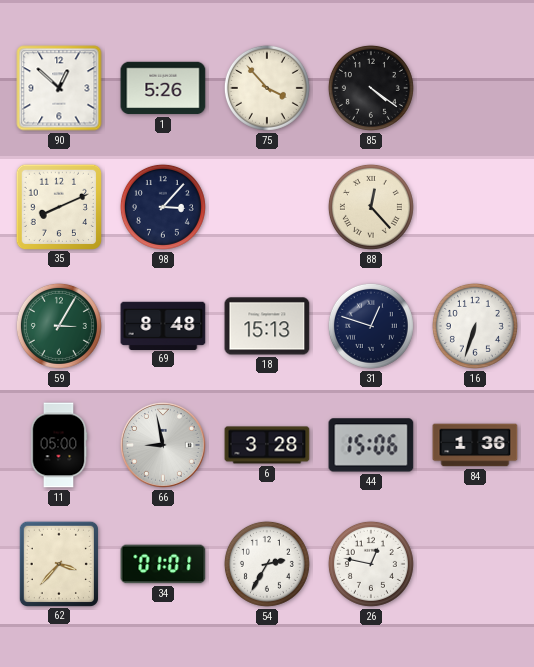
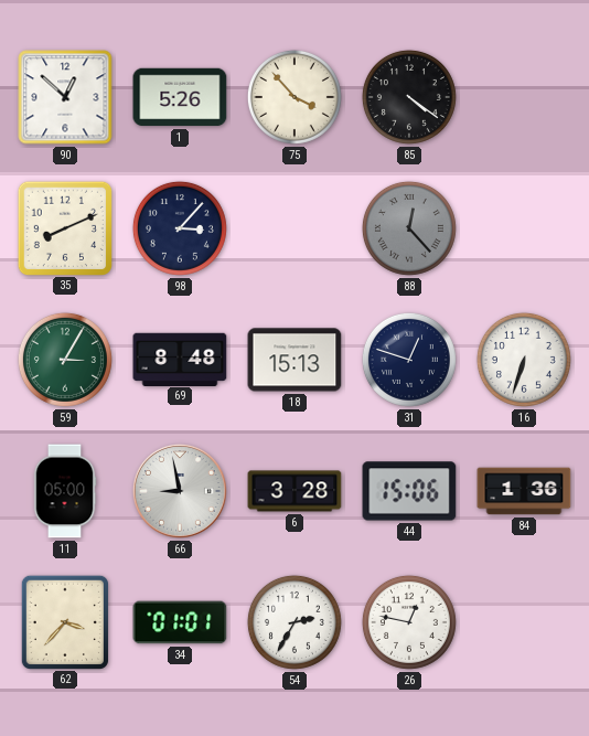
88 dial: cream -> grey
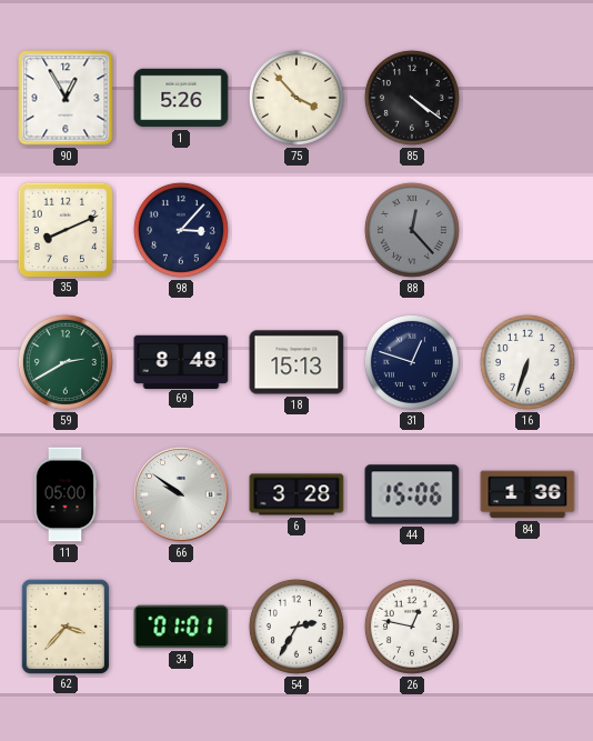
90: 12:52 -> 12:55
59: 3:05 -> 2:40
66: 8:58 -> 9:51
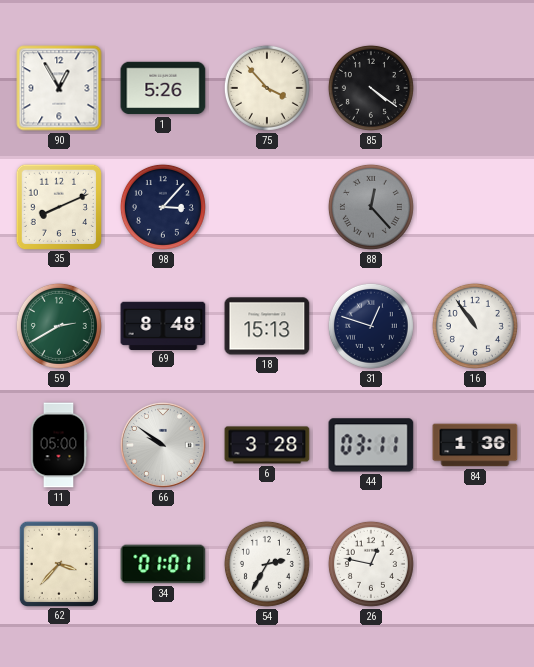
16: 6:33 -> 10:54
44: 15:06 -> 03:11
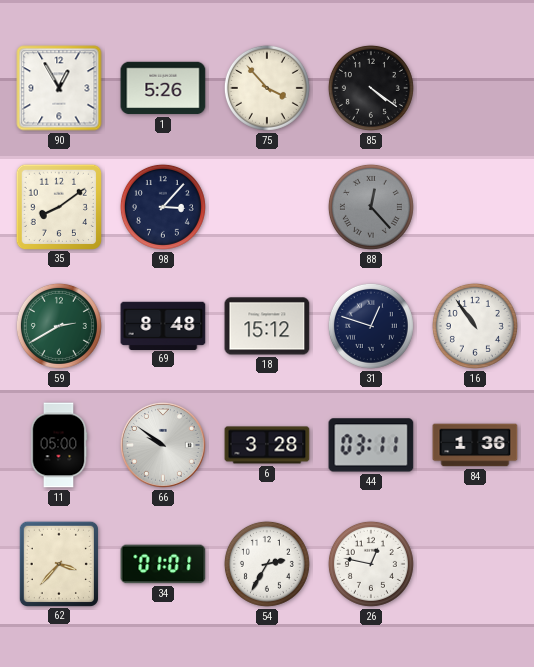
35: 8:11 -> 8:09
18: 15:13 -> 15:12
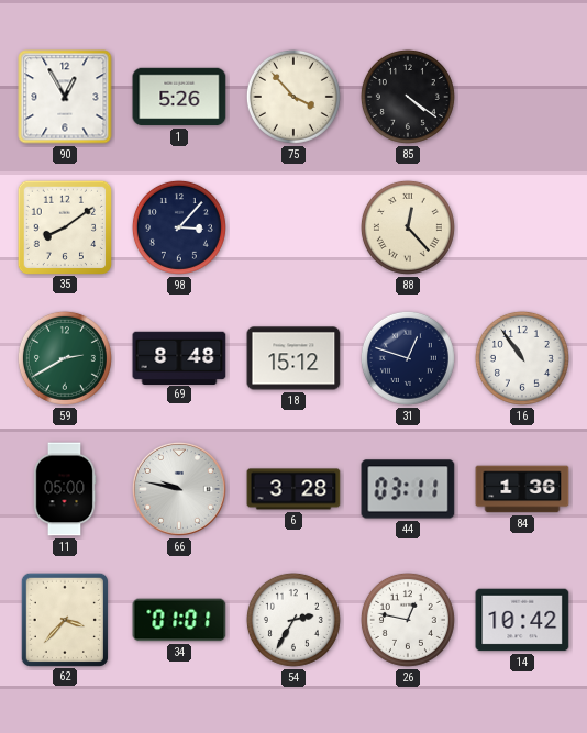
88 dial: grey -> cream
66: 9:51 -> 9:47
14: none -> 10:42
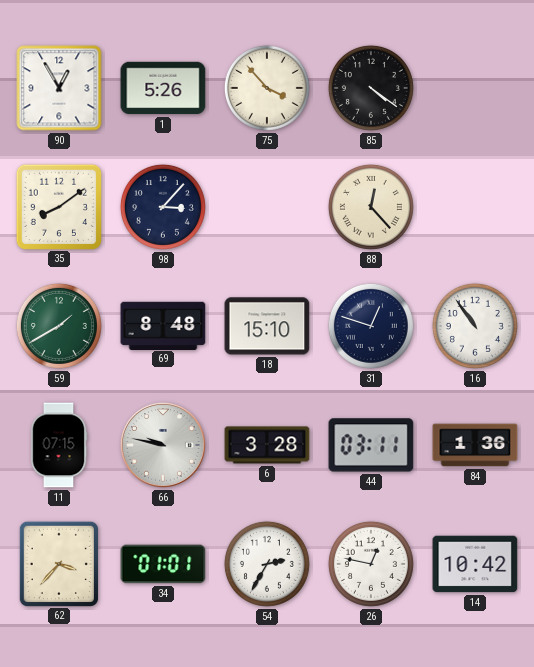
59: 2:40 -> 1:40
18: 15:12 -> 15:10
11: 05:00 -> 07:15
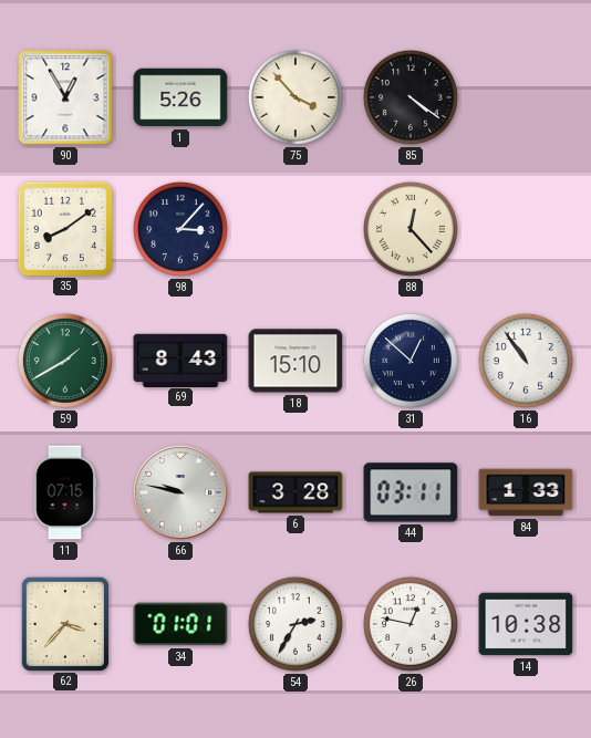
69: 8:48 -> 8:43
31: 12:48 -> 12:52
84: 1:36 -> 1:33
14: 10:42 -> 10:38
